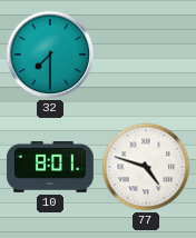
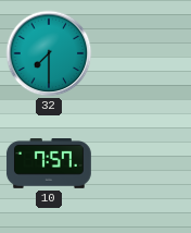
10: 8:01 -> 7:57
77: 4:48 -> none
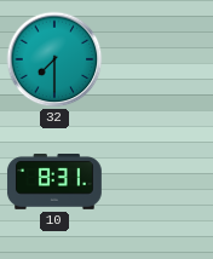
10: 7:57 -> 8:31
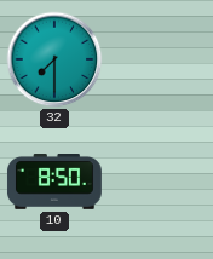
10: 8:31 -> 8:50
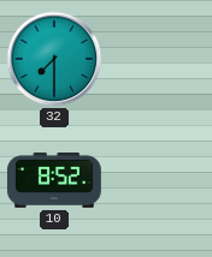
10: 8:50 -> 8:52
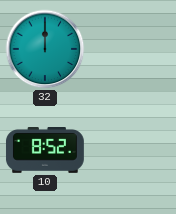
32: 7:30 -> 12:00
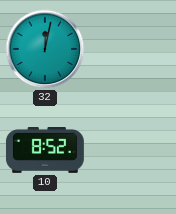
32: 12:00 -> 12:02
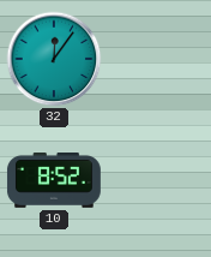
32: 12:02 -> 12:06
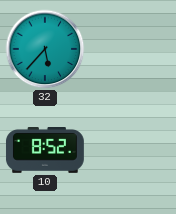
32: 12:06 -> 5:37
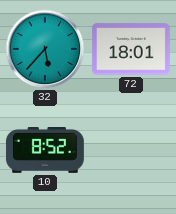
72: none -> 18:01
